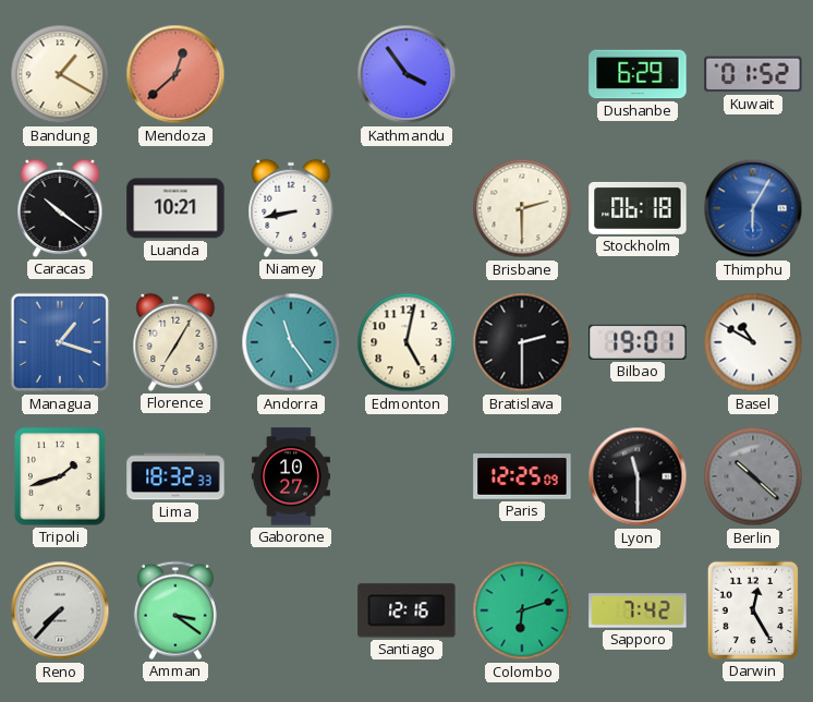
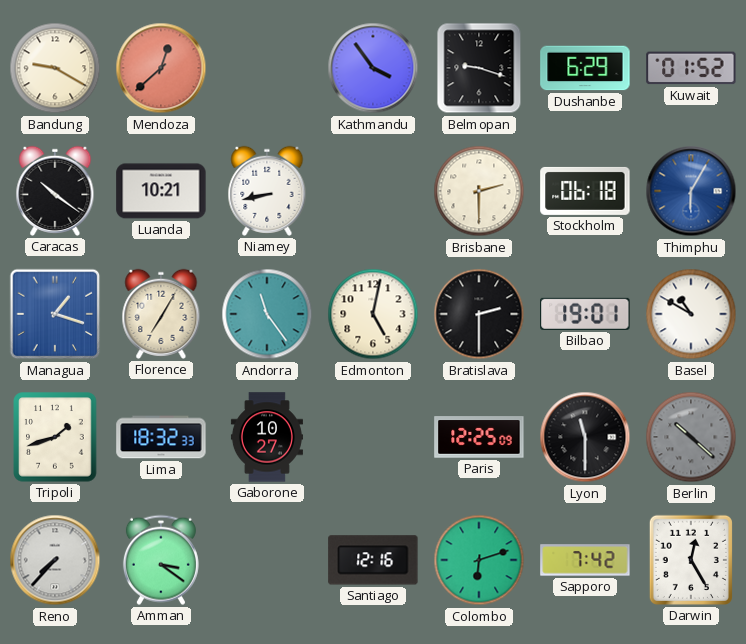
Bandung: 1:20 -> 9:20
Belmopan: none -> 9:18
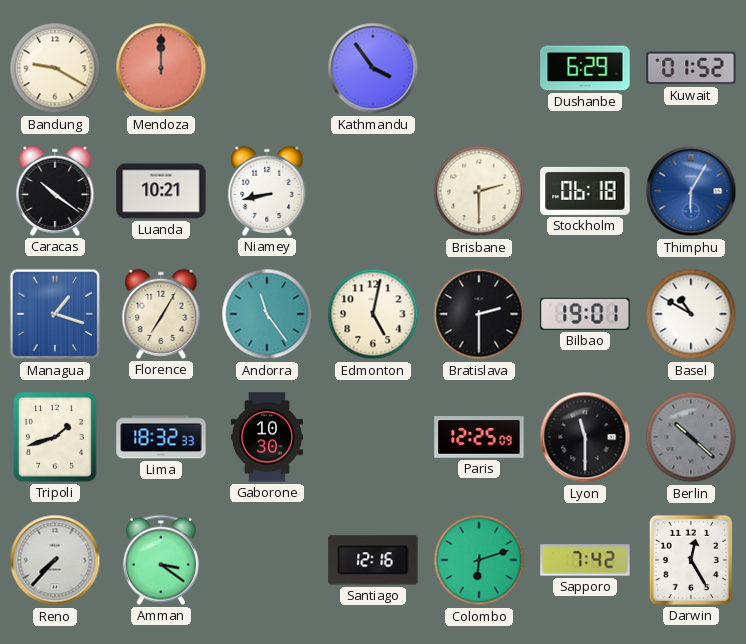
Mendoza: 12:38 -> 12:00
Belmopan: 9:18 -> none
Gaborone: 10:27 -> 10:30
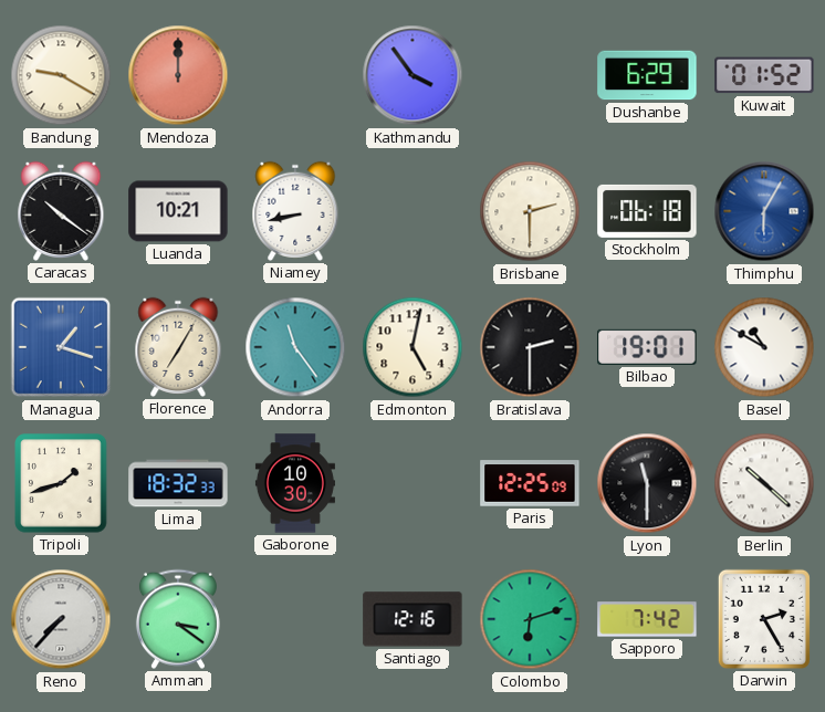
Berlin dial: grey -> white
Darwin: 12:25 -> 2:25
